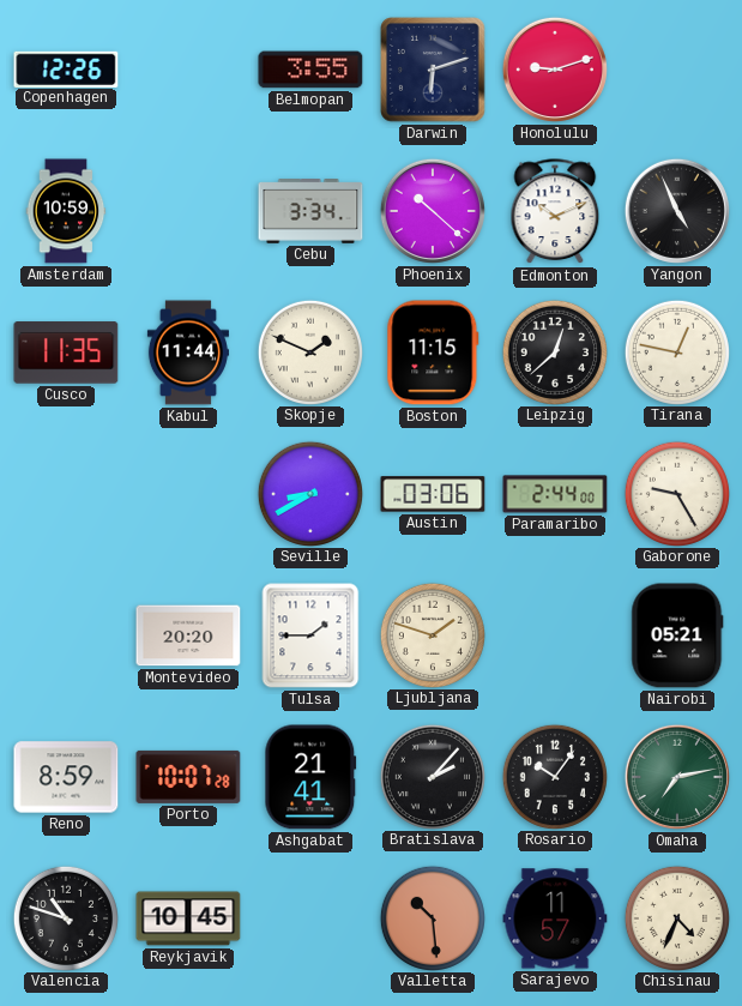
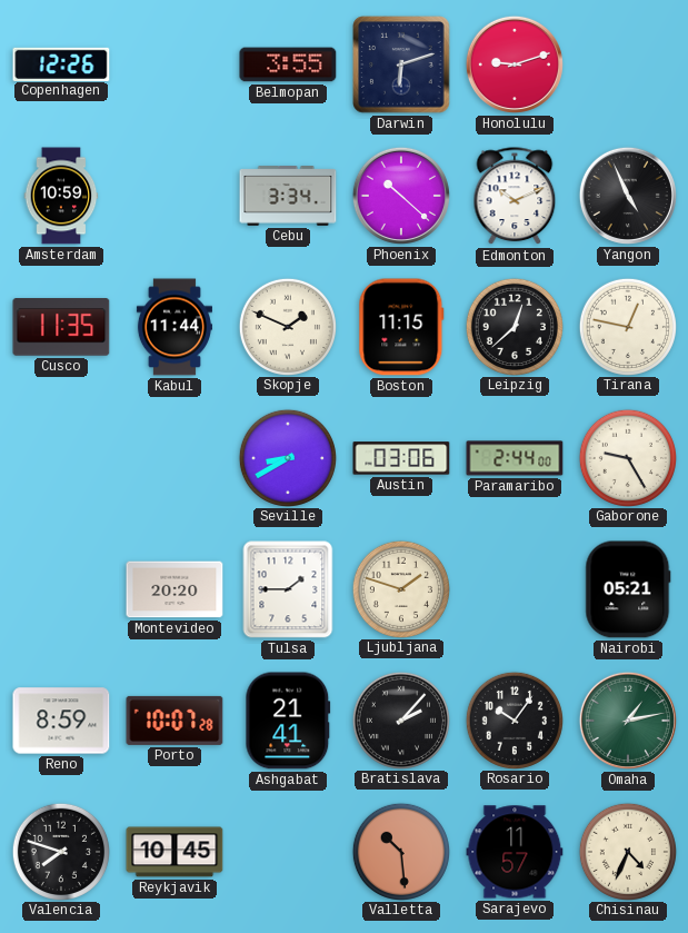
Omaha: 7:13 -> 1:13
Valencia: 10:48 -> 7:48
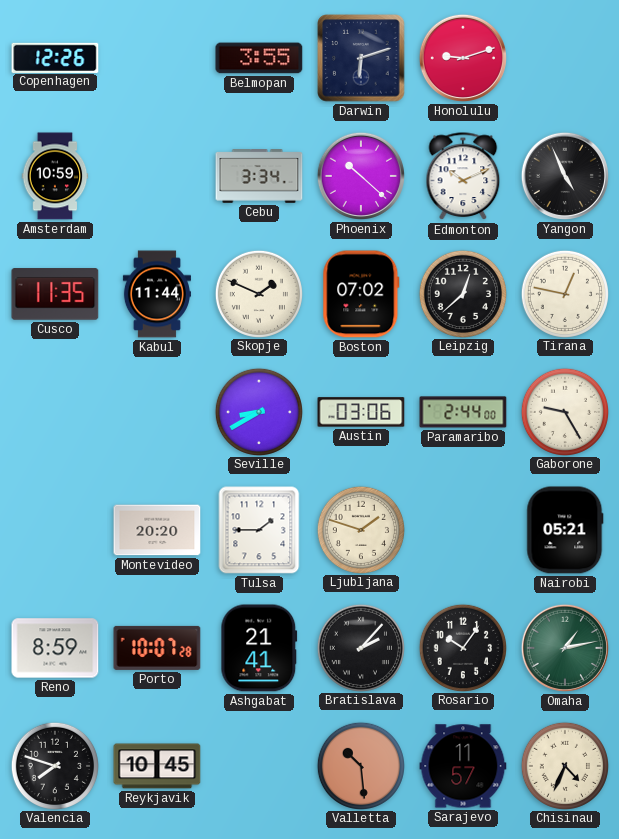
Boston: 11:15 -> 07:02
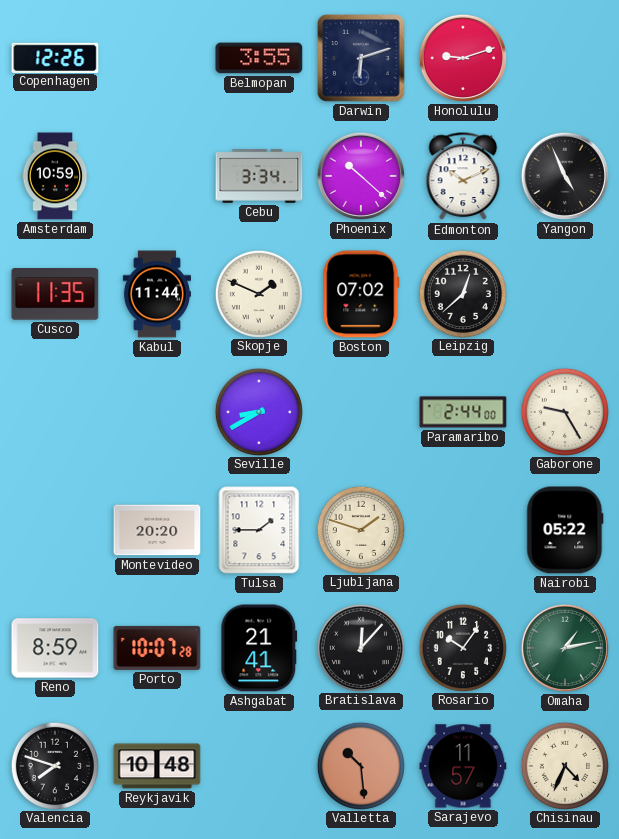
Tirana: 12:47 -> none
Austin: 03:06 -> none
Nairobi: 05:21 -> 05:22
Bratislava: 2:07 -> 12:07
Reykjavik: 10:45 -> 10:48
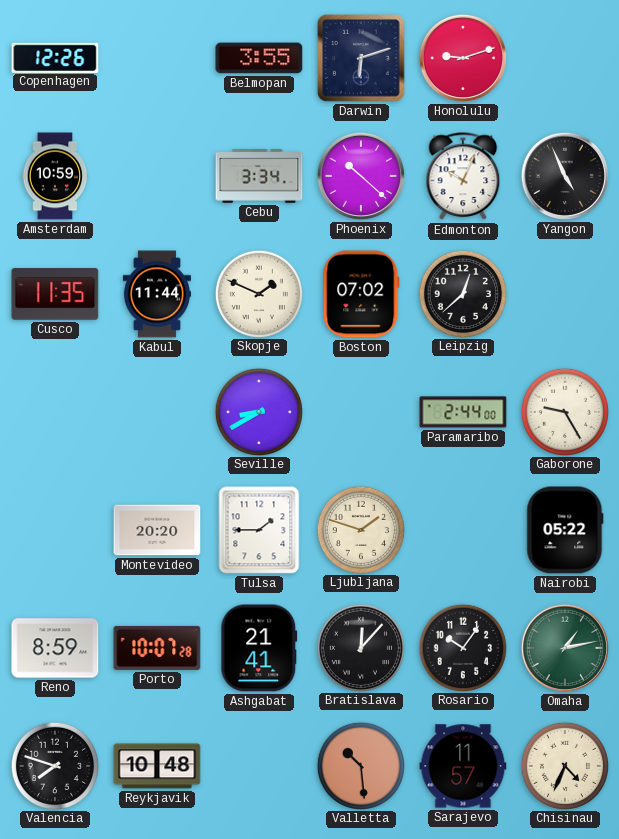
Edmonton: 10:11 -> 10:04
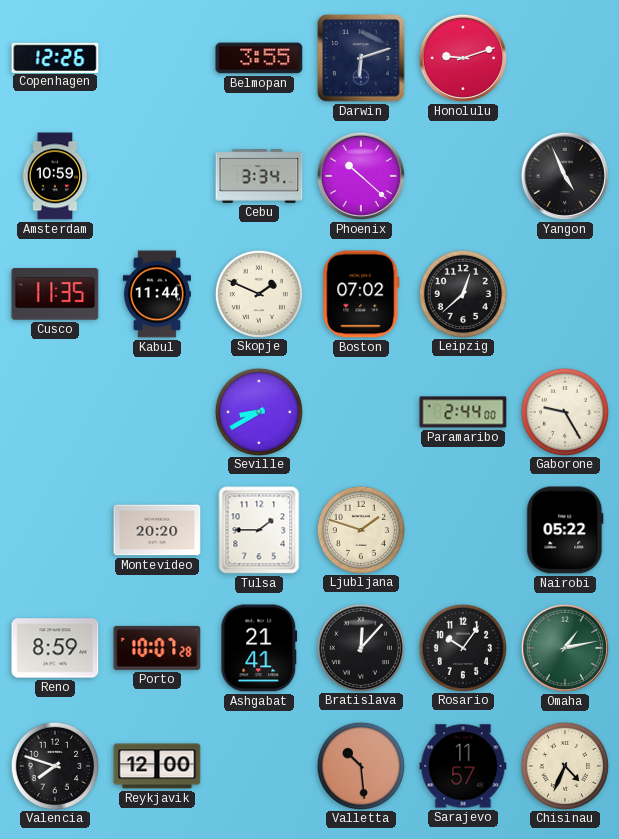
Edmonton: 10:04 -> none
Reykjavik: 10:48 -> 12:00
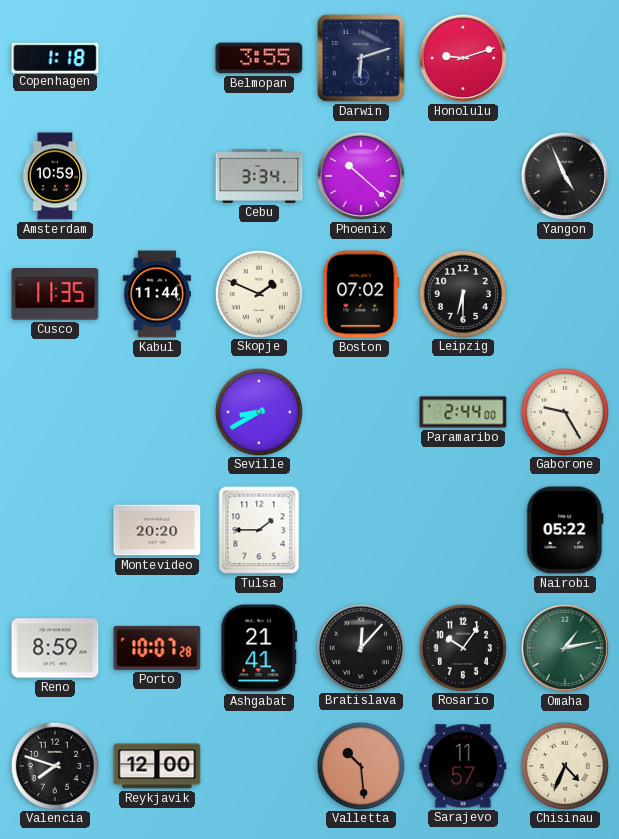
Copenhagen: 12:26 -> 1:18
Leipzig: 12:38 -> 6:30
Ljubljana: 1:48 -> none
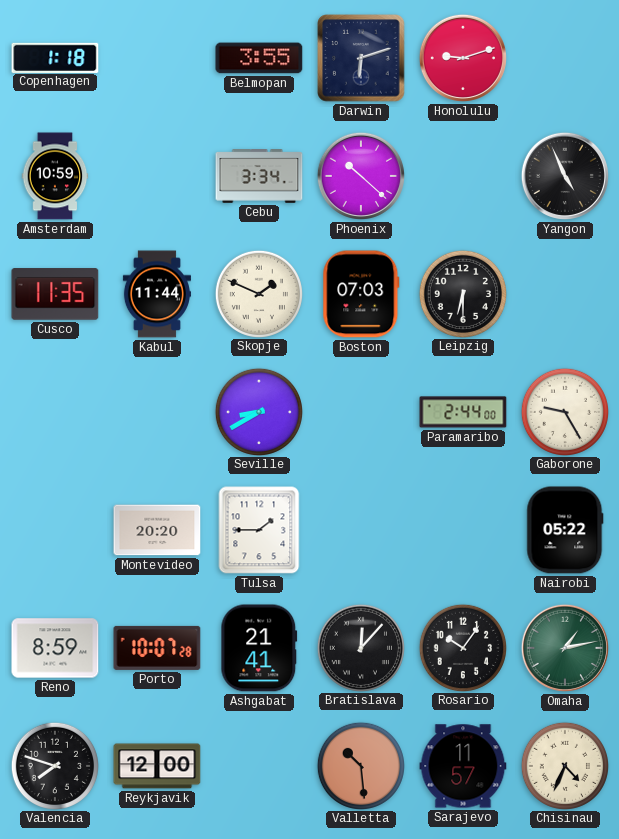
Boston: 07:02 -> 07:03
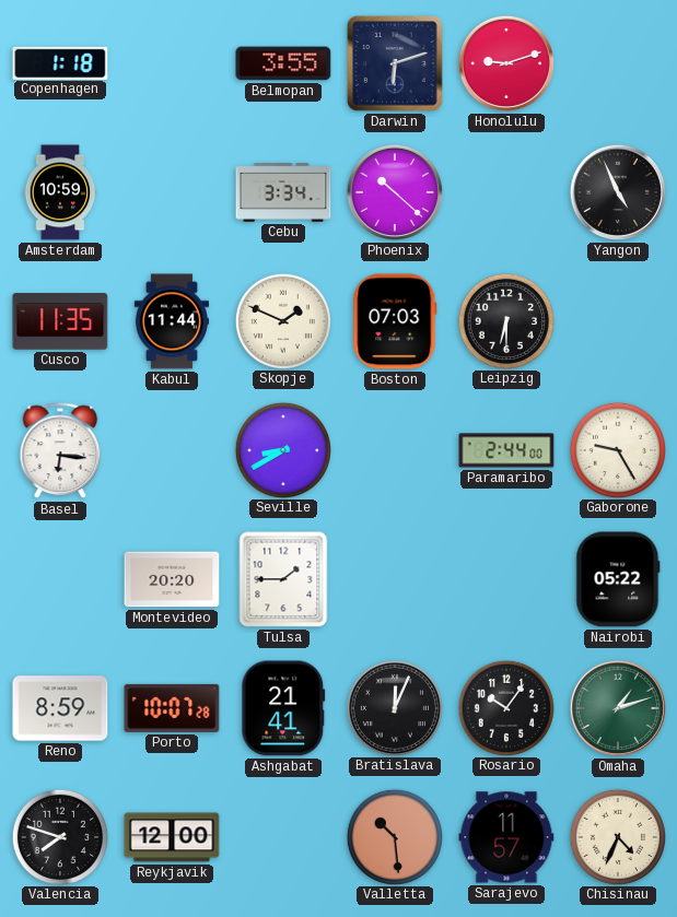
Basel: none -> 6:16
Bratislava: 12:07 -> 12:04
Omaha: 1:13 -> 1:12
